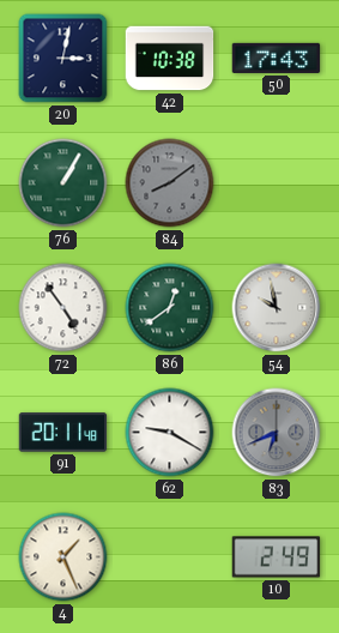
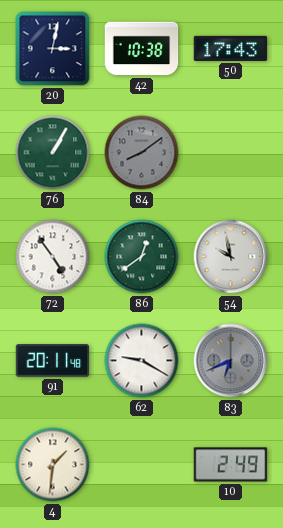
4: 1:26 -> 1:31
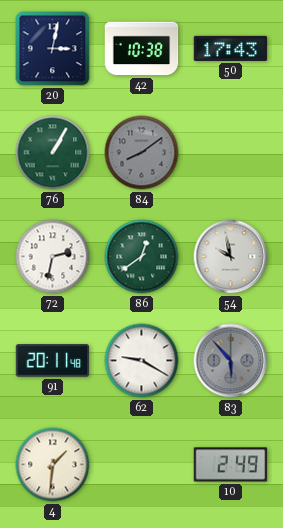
72: 4:54 -> 2:32
83: 6:41 -> 5:53
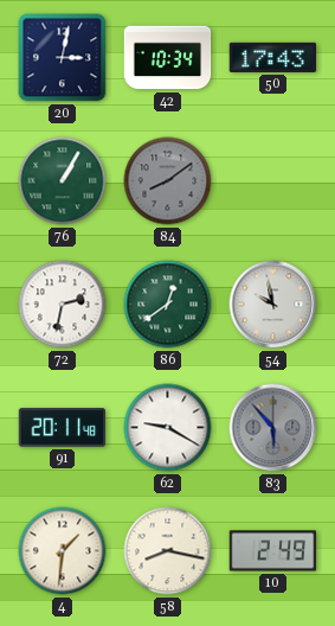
42: 10:38 -> 10:34
58: none -> 8:17
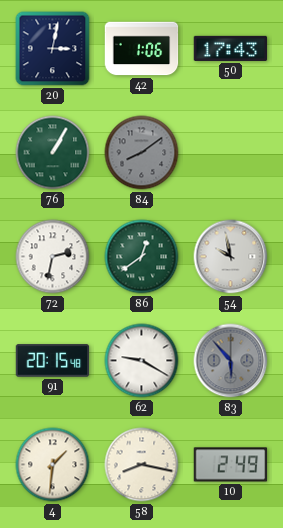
42: 10:34 -> 1:06
91: 20:11 -> 20:15
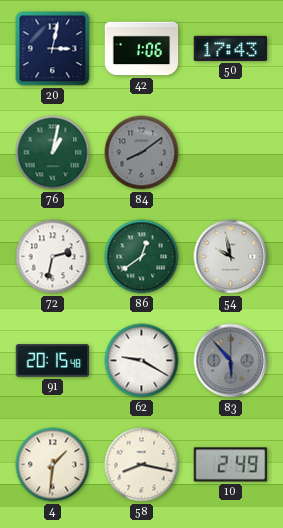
76: 1:05 -> 1:02
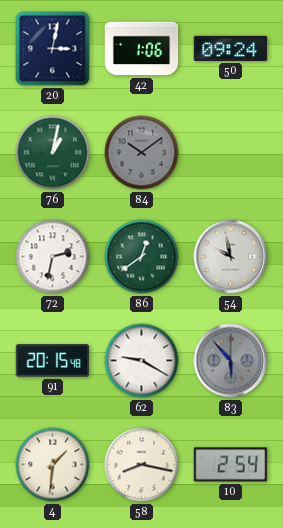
50: 17:43 -> 09:24
84: 8:09 -> 10:09
10: 2:49 -> 2:54
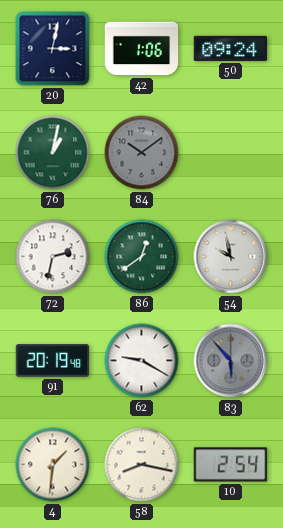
91: 20:15 -> 20:19
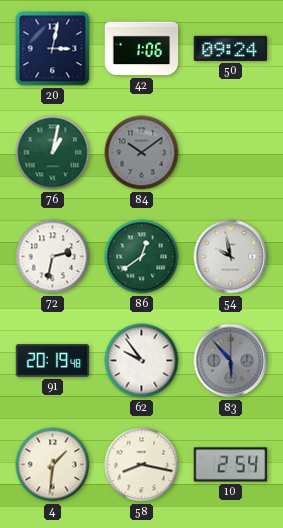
62: 9:20 -> 9:54
